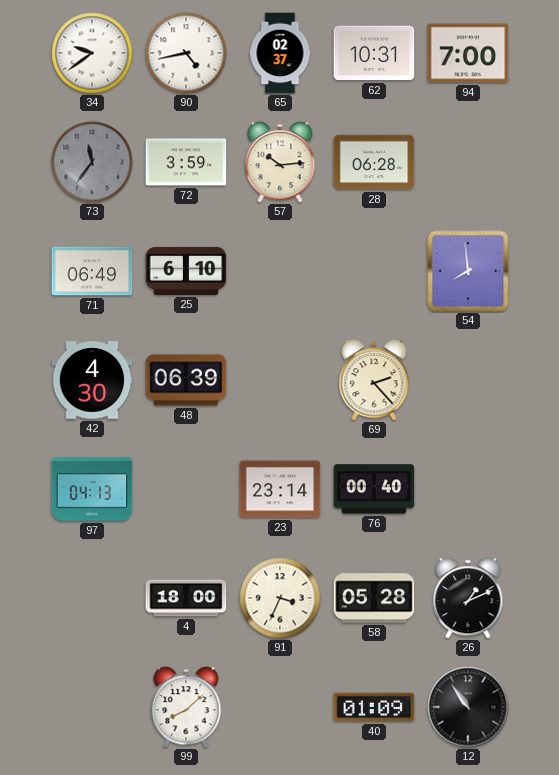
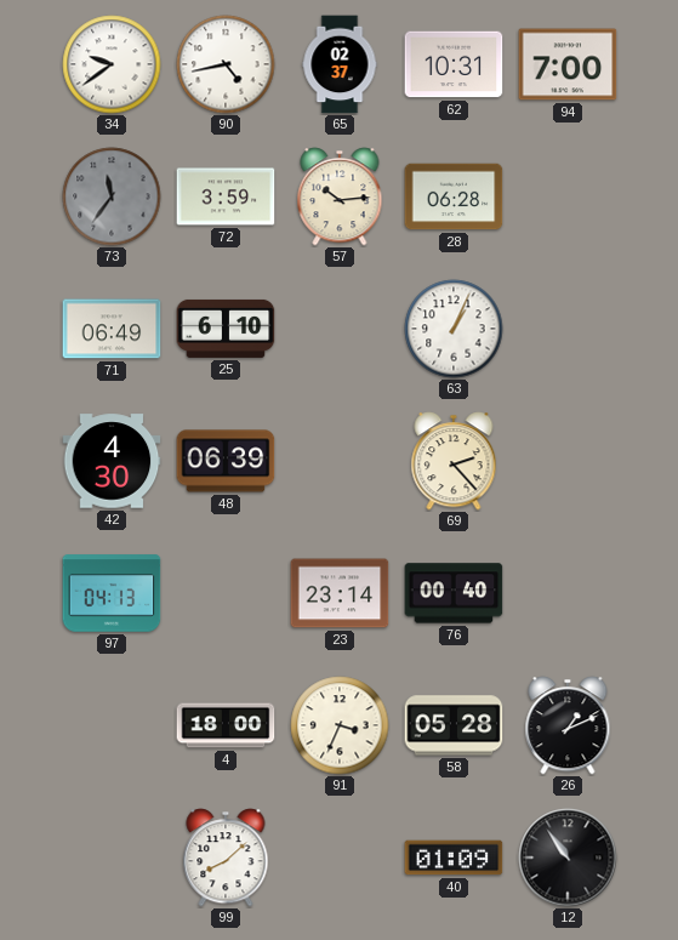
63: none -> 1:04
54: 7:59 -> none
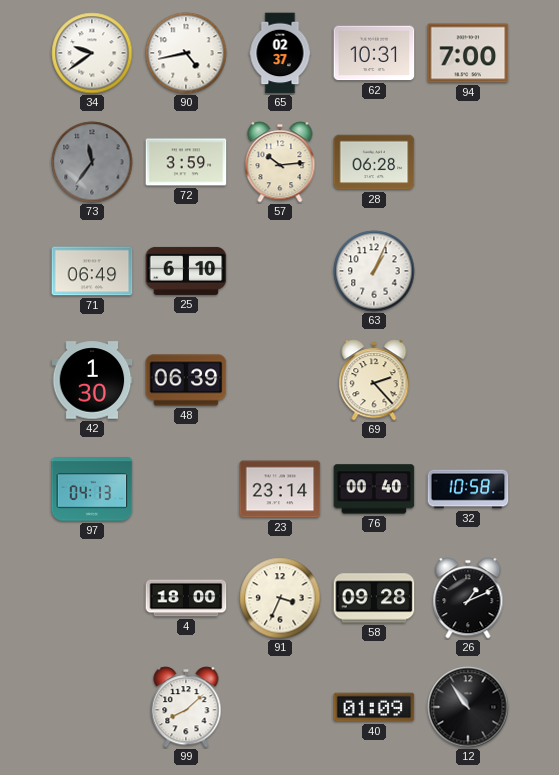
42: 4:30 -> 1:30
32: none -> 10:58
58: 05:28 -> 09:28
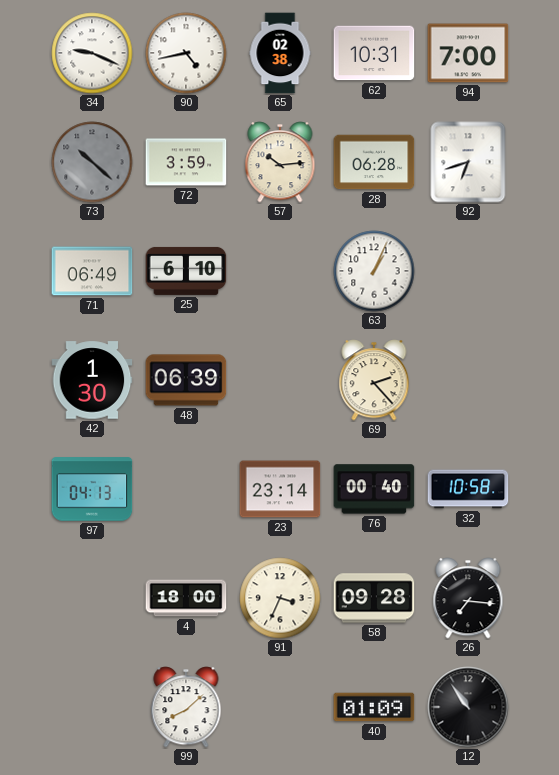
34: 9:39 -> 9:19
65: 02:37 -> 02:38
73: 11:36 -> 10:22
92: none -> 6:42
26: 1:11 -> 7:16
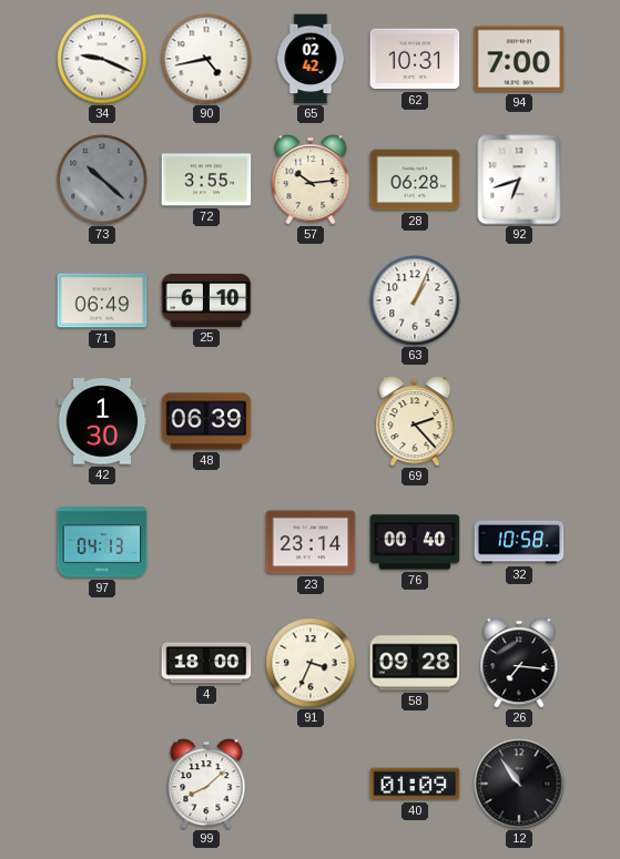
65: 02:38 -> 02:42
72: 3:59 -> 3:55
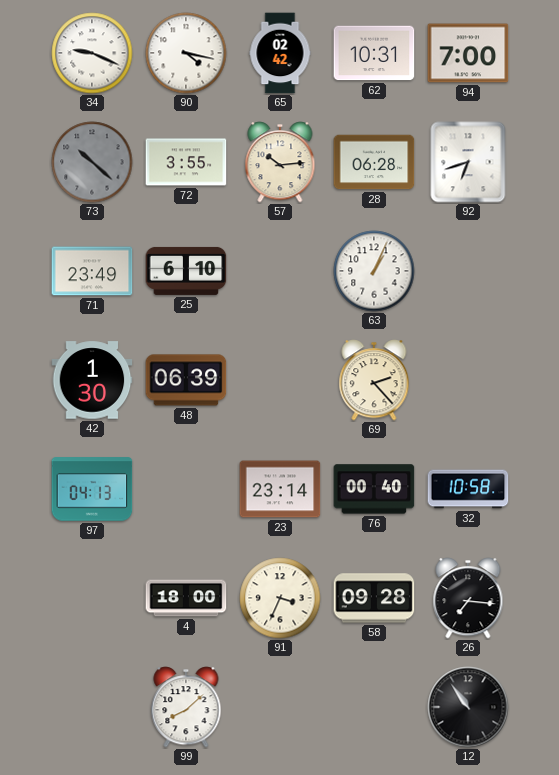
90: 4:43 -> 4:17
71: 06:49 -> 23:49
40: 01:09 -> none
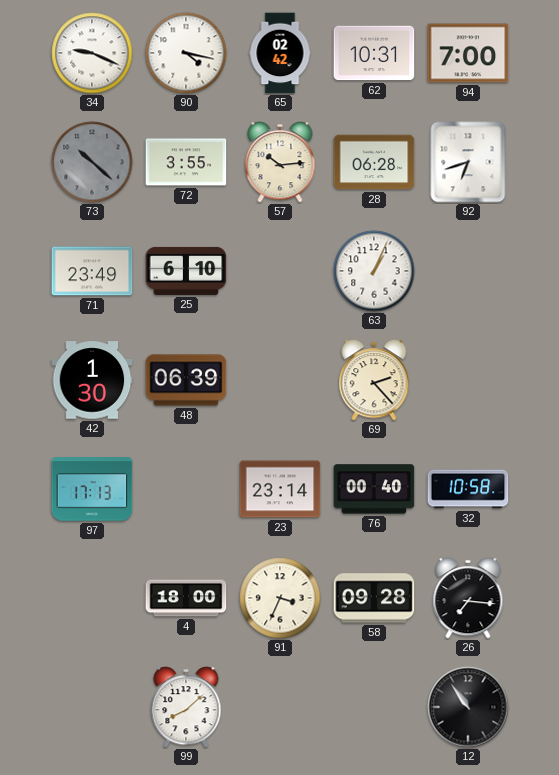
97: 04:13 -> 17:13
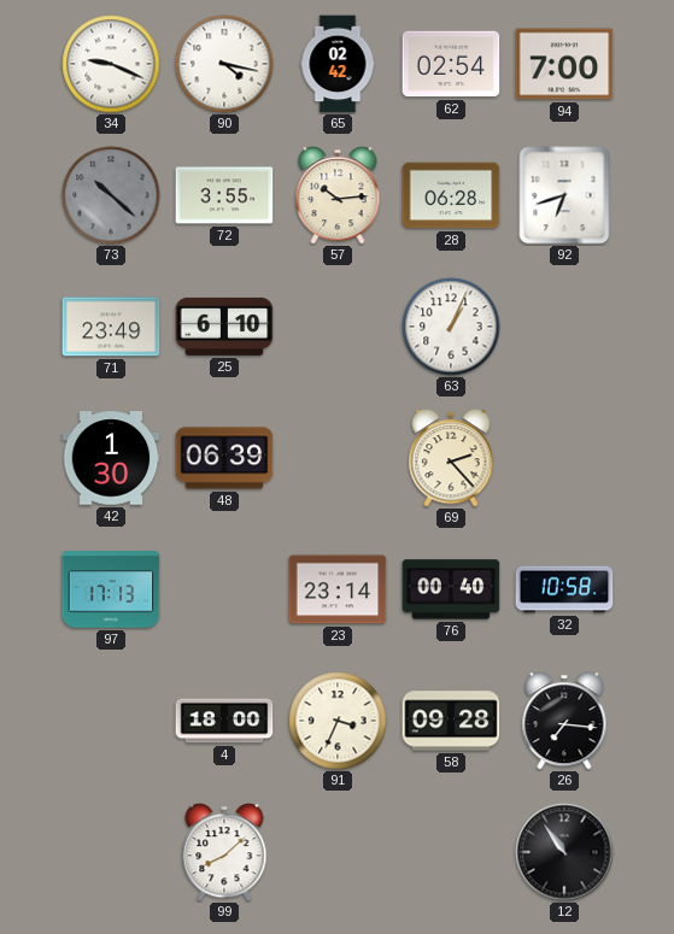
62: 10:31 -> 02:54
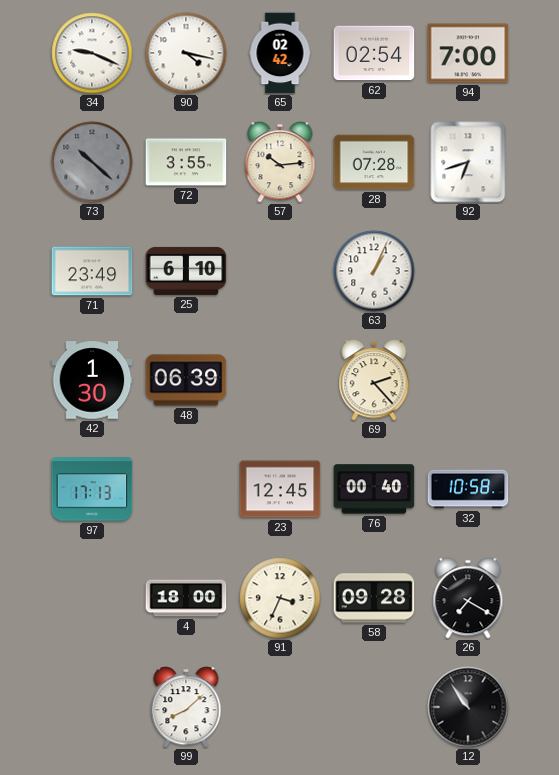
28: 06:28 -> 07:28
23: 23:14 -> 12:45
26: 7:16 -> 7:20
